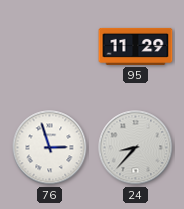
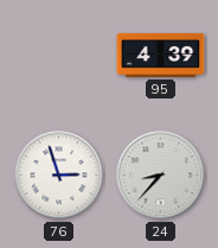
95: 11:29 -> 4:39
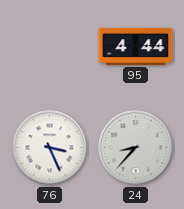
95: 4:39 -> 4:44
76: 2:57 -> 3:26
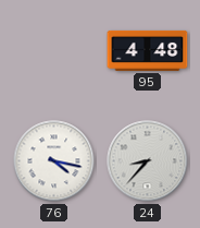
95: 4:44 -> 4:48
76: 3:26 -> 4:17
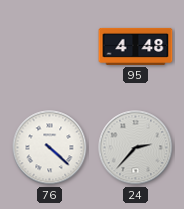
76: 4:17 -> 4:22
24: 8:37 -> 2:37
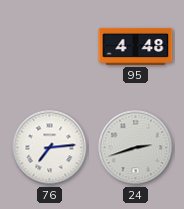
76: 4:22 -> 7:14
24: 2:37 -> 2:42
